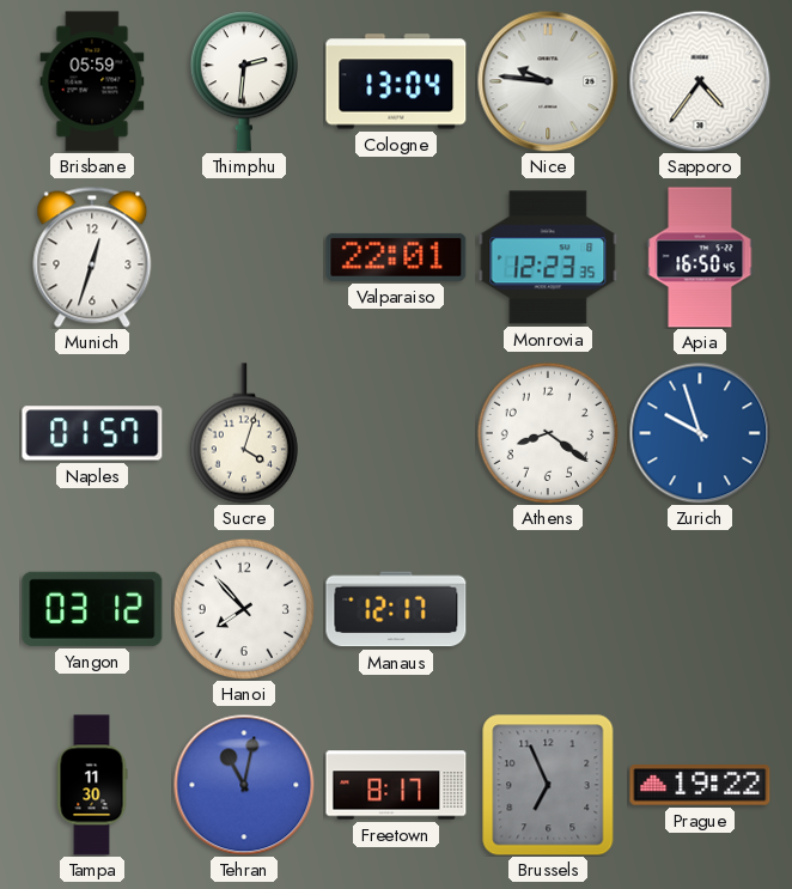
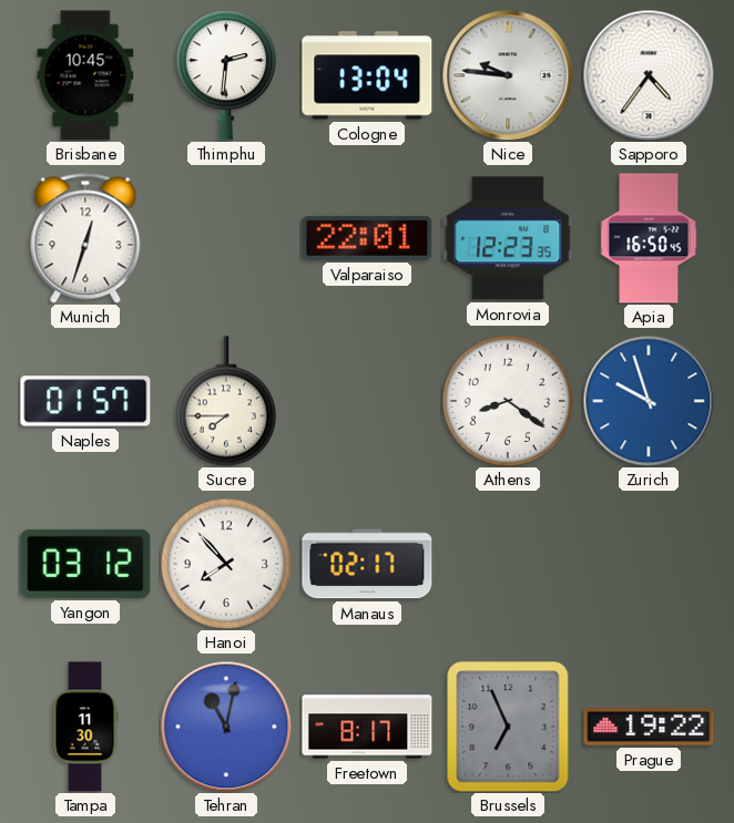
Brisbane: 05:59 -> 10:45
Sucre: 4:03 -> 7:45
Manaus: 12:17 -> 02:17
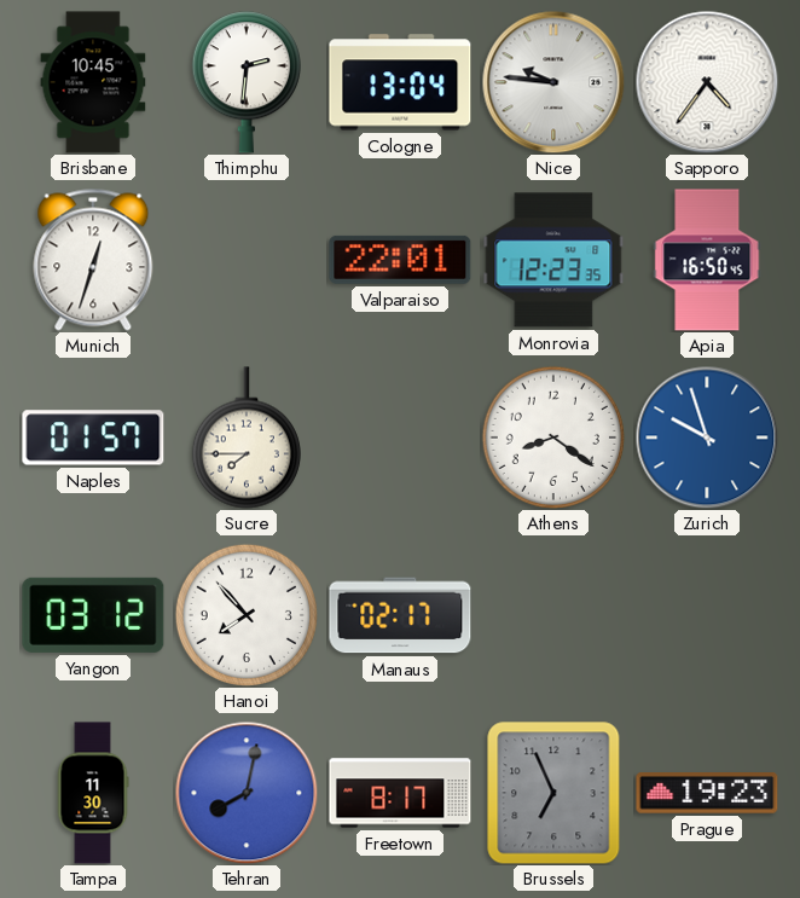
Tehran: 11:02 -> 8:02
Prague: 19:22 -> 19:23
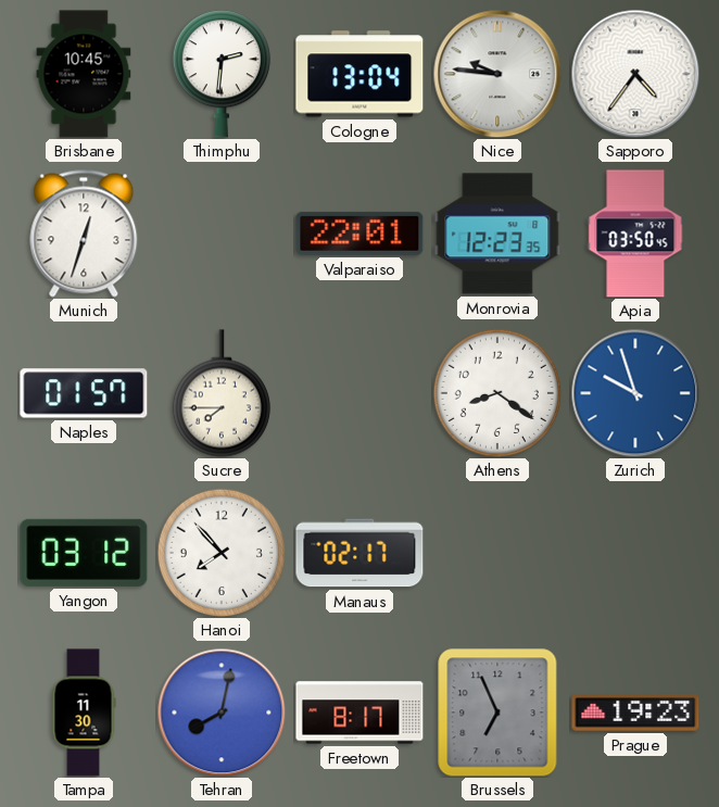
Apia: 16:50 -> 03:50
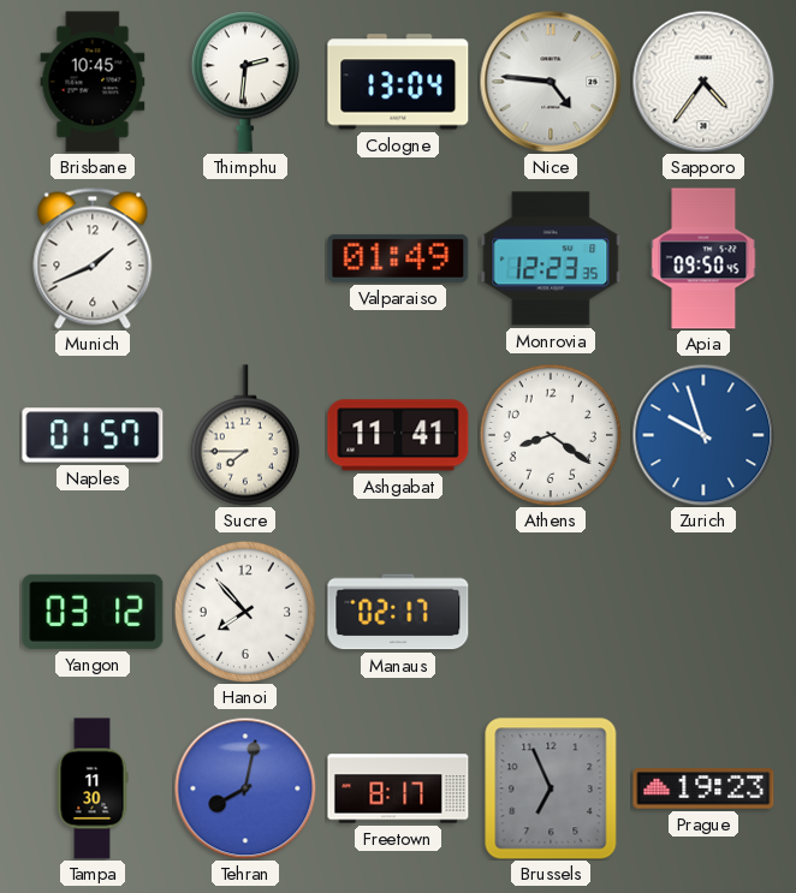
Nice: 9:46 -> 4:46
Munich: 12:33 -> 1:41
Valparaiso: 22:01 -> 01:49
Apia: 03:50 -> 09:50
Ashgabat: none -> 11:41
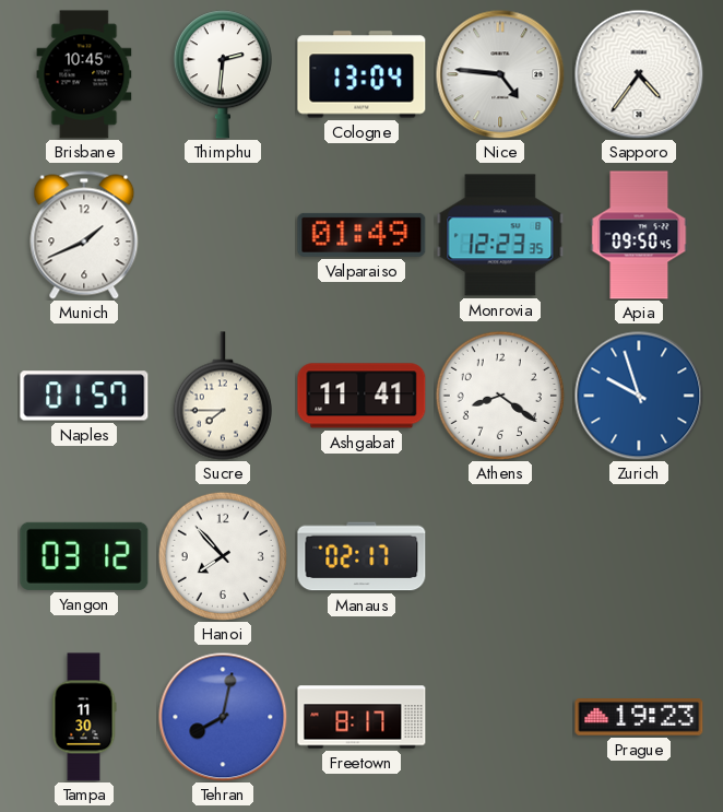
Brussels: 6:56 -> none
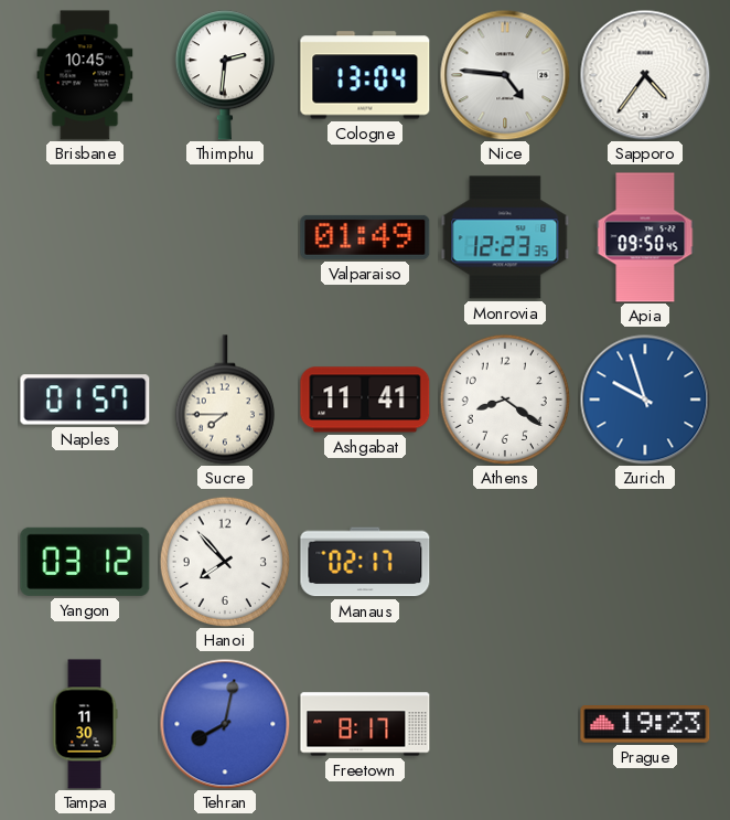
Munich: 1:41 -> none
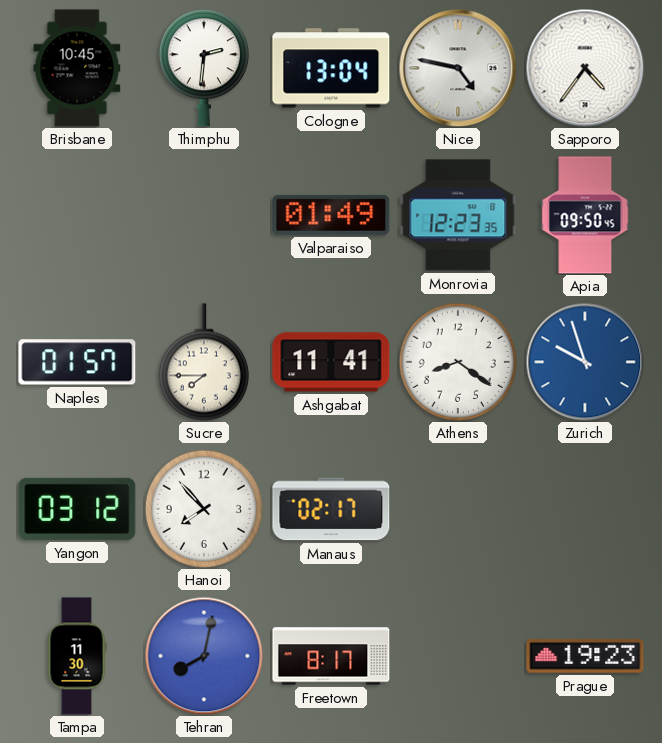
Nice: 4:46 -> 4:47
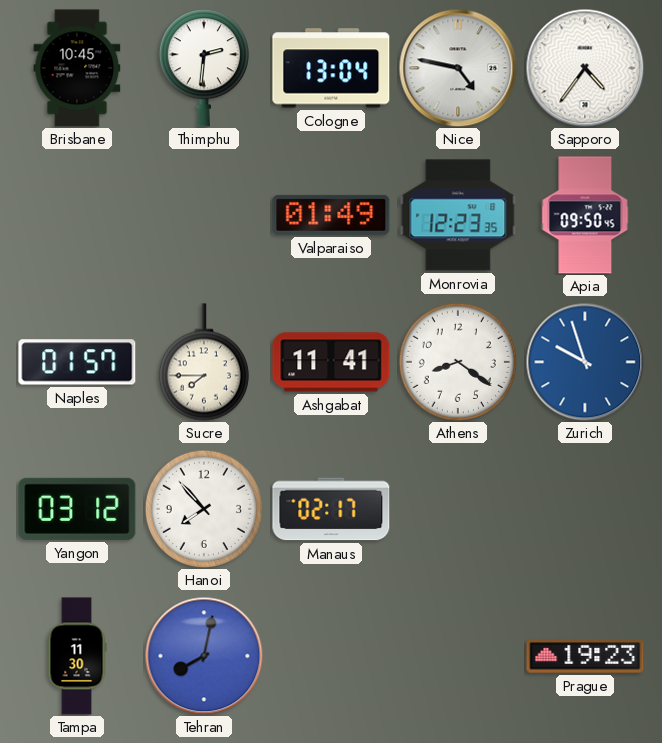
Freetown: 8:17 -> none
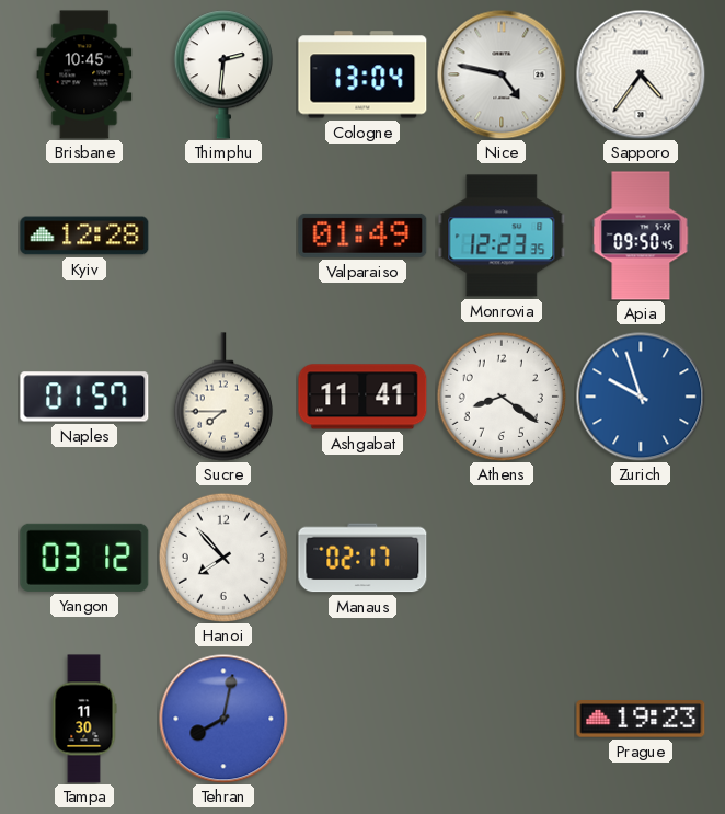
Kyiv: none -> 12:28
